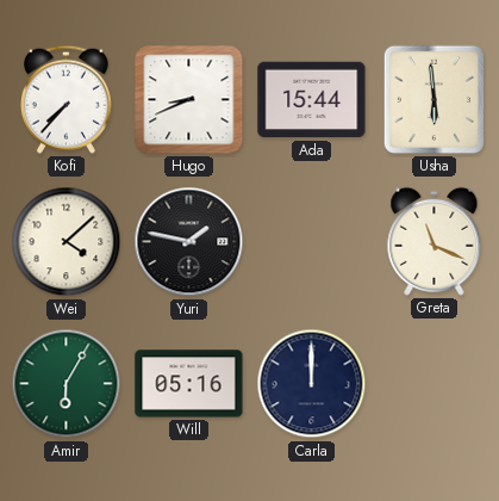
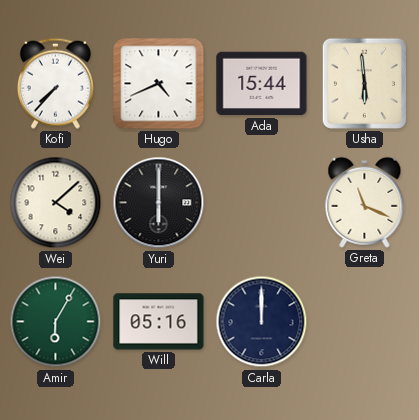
Hugo: 8:41 -> 4:41
Yuri: 1:47 -> 6:00
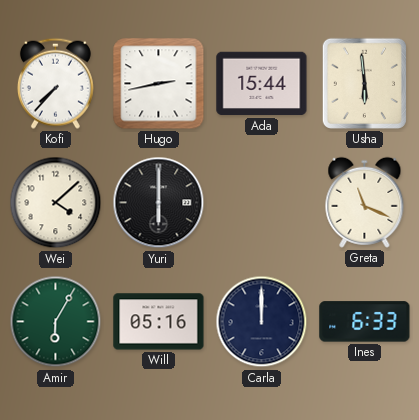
Hugo: 4:41 -> 2:43
Ines: none -> 6:33
